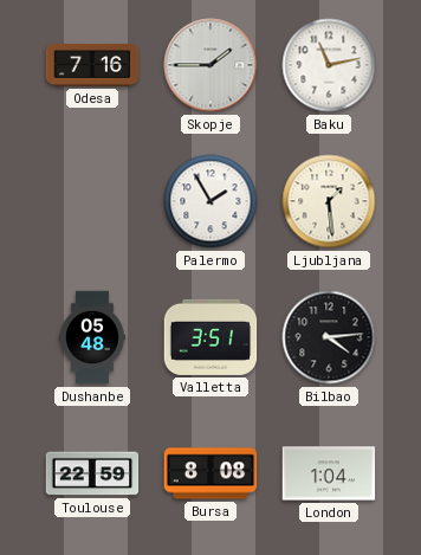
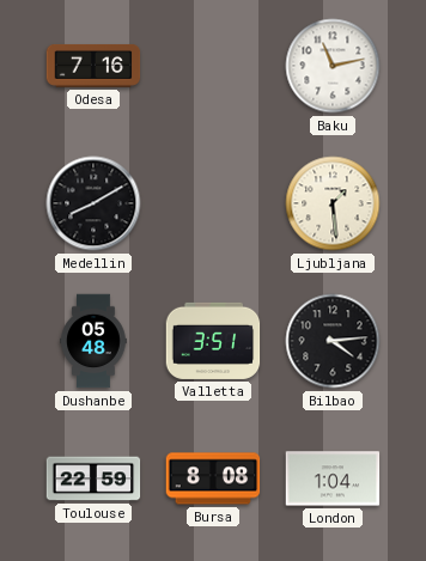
Skopje: 1:45 -> none
Medellin: none -> 8:10
Palermo: 1:55 -> none
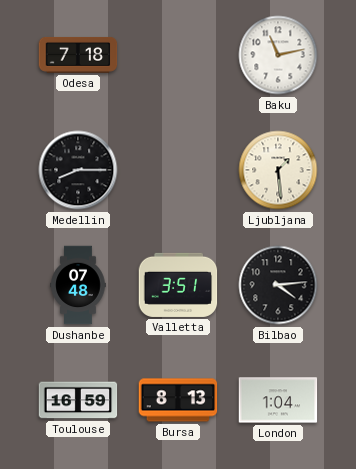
Odesa: 7:16 -> 7:18
Medellin: 8:10 -> 8:15
Dushanbe: 05:48 -> 07:48
Toulouse: 22:59 -> 16:59
Bursa: 8:08 -> 8:13
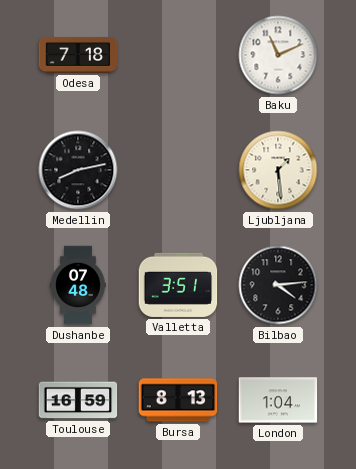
Baku: 11:13 -> 11:11
Medellin: 8:15 -> 8:13
